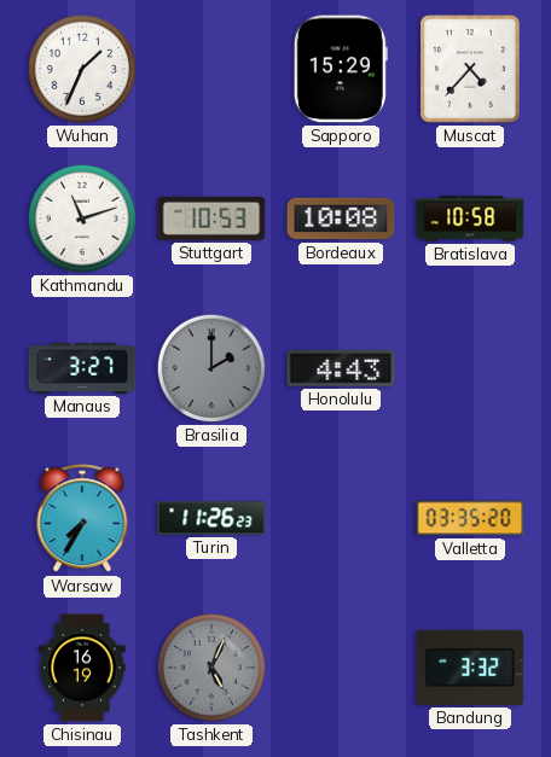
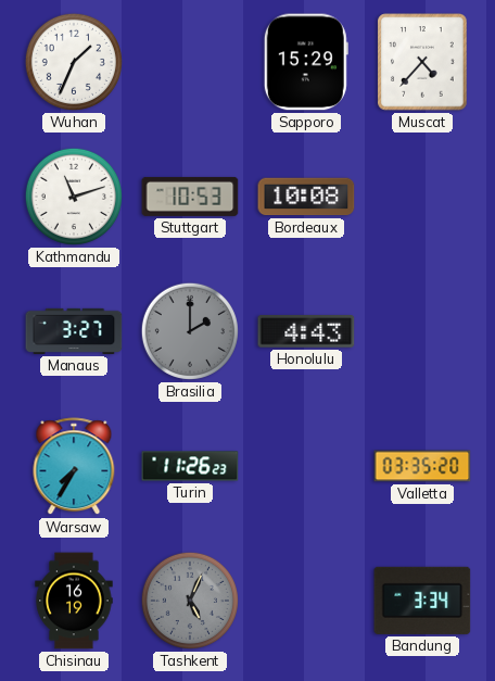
Bratislava: 10:58 -> none
Bandung: 3:32 -> 3:34
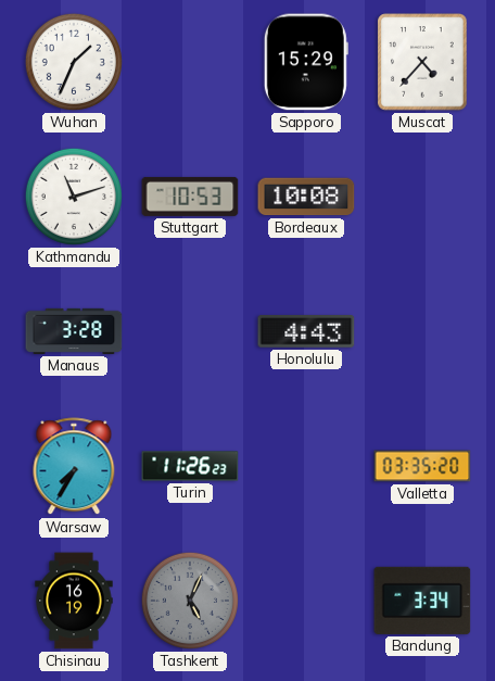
Manaus: 3:27 -> 3:28
Brasilia: 2:00 -> none
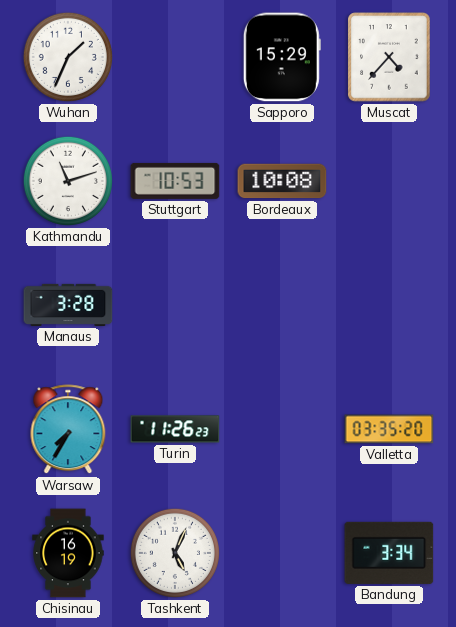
Honolulu: 4:43 -> none
Tashkent dial: grey -> white
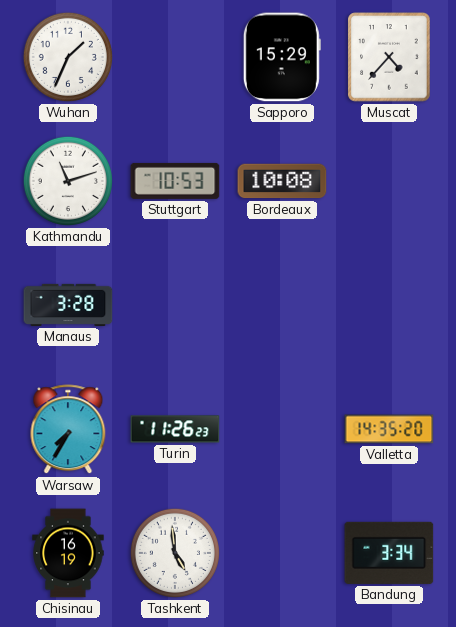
Valletta: 03:35 -> 14:35
Tashkent: 5:04 -> 4:59
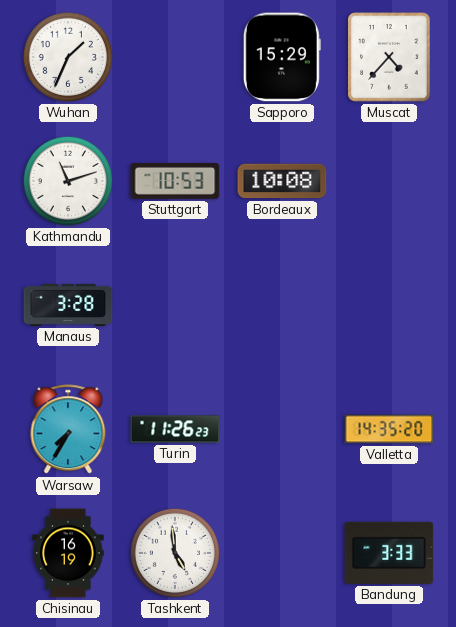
Bandung: 3:34 -> 3:33
